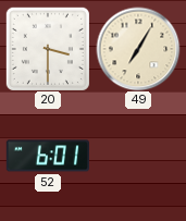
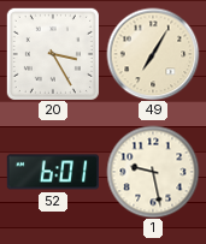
20: 3:30 -> 3:25
1: none -> 9:28
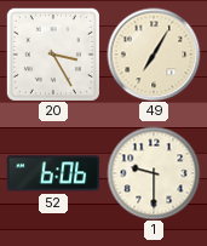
52: 6:01 -> 6:06
1: 9:28 -> 9:30
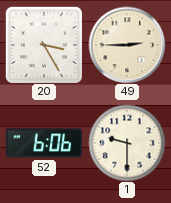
49: 7:05 -> 2:45
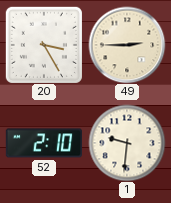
52: 6:06 -> 2:10
1: 9:30 -> 9:31
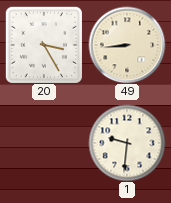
49: 2:45 -> 8:44
52: 2:10 -> none
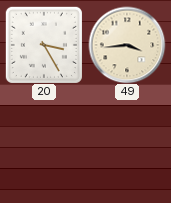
49: 8:44 -> 3:44
1: 9:31 -> none
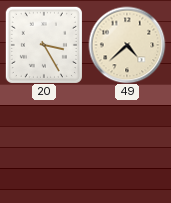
49: 3:44 -> 4:38
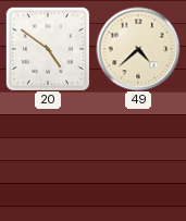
20: 3:25 -> 4:51
